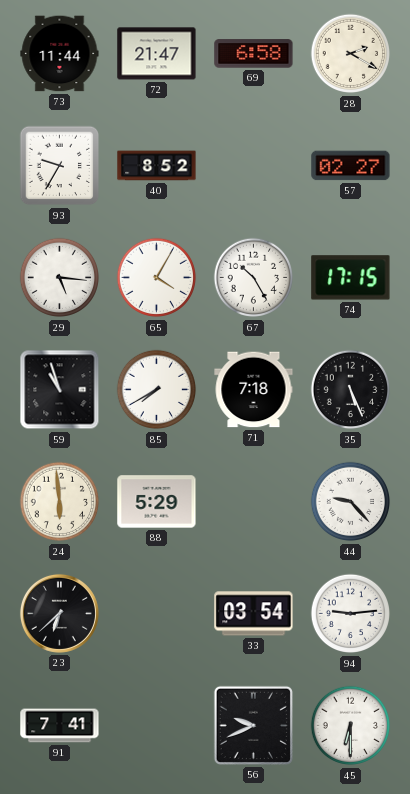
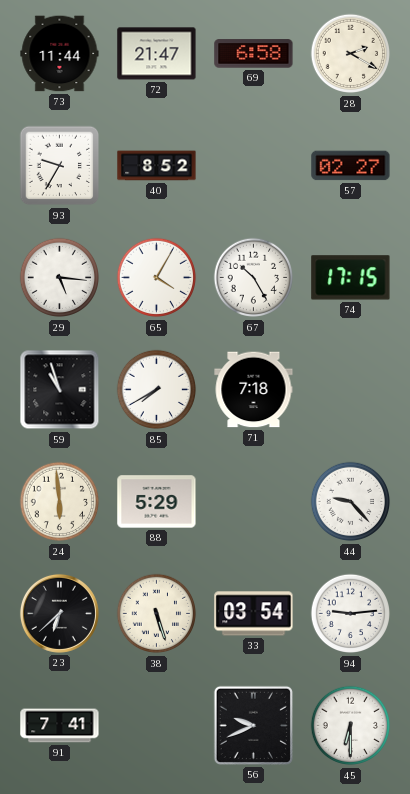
35: 5:26 -> none
38: none -> 5:27
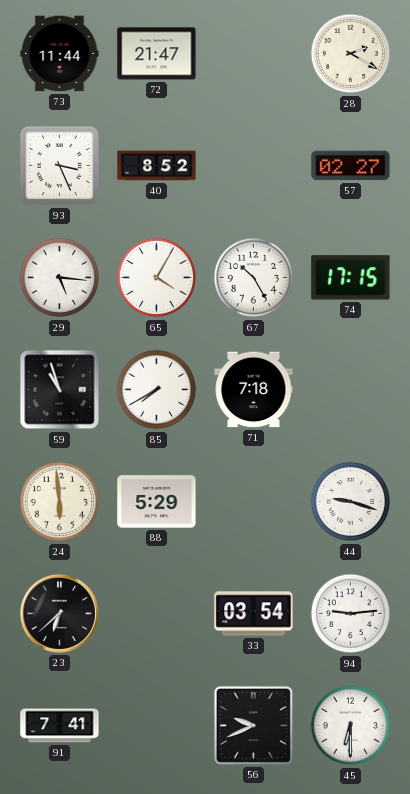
69: 6:58 -> none
93: 9:35 -> 3:26
44: 9:23 -> 9:18
38: 5:27 -> none
